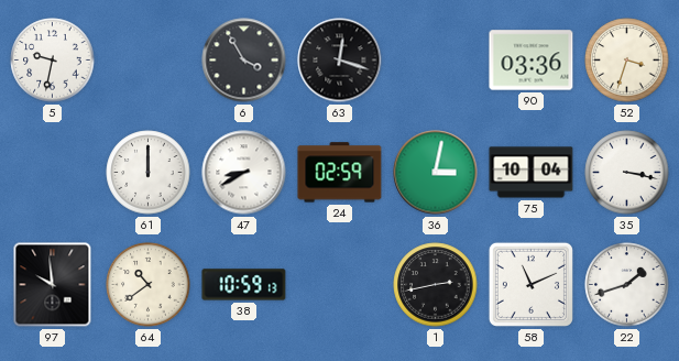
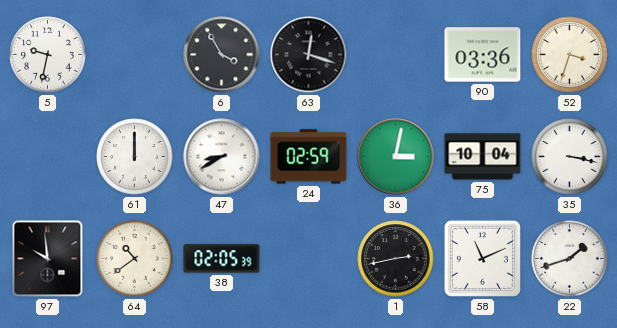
38: 10:59 -> 02:05
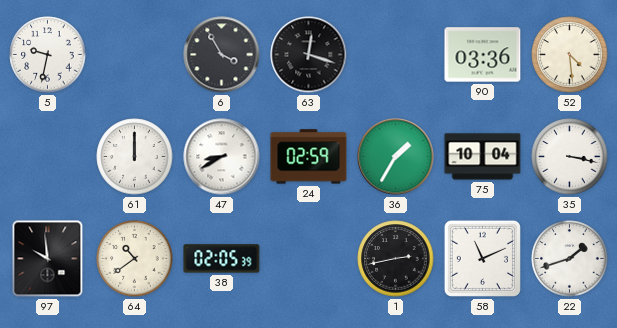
52: 3:33 -> 4:29
36: 3:02 -> 1:35
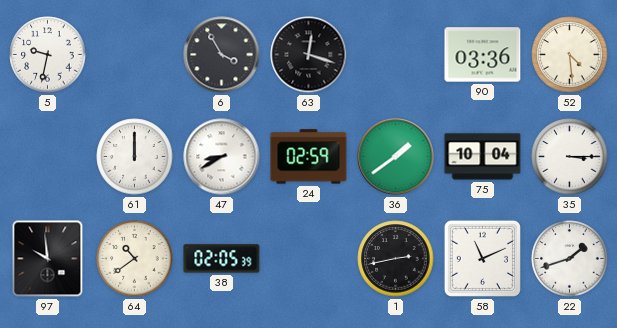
36: 1:35 -> 1:39
35: 3:17 -> 3:15
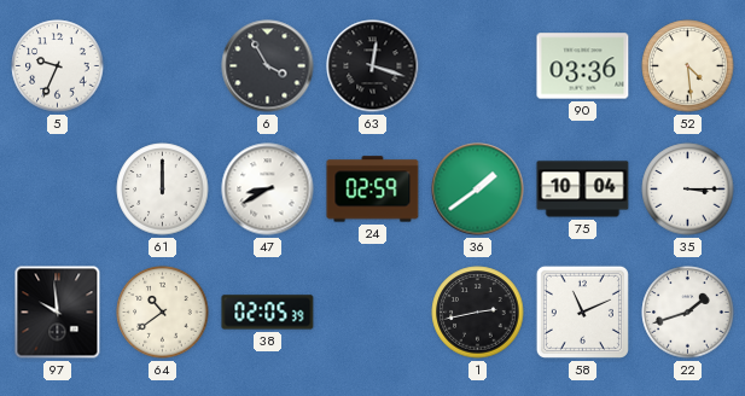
5: 9:32 -> 9:34
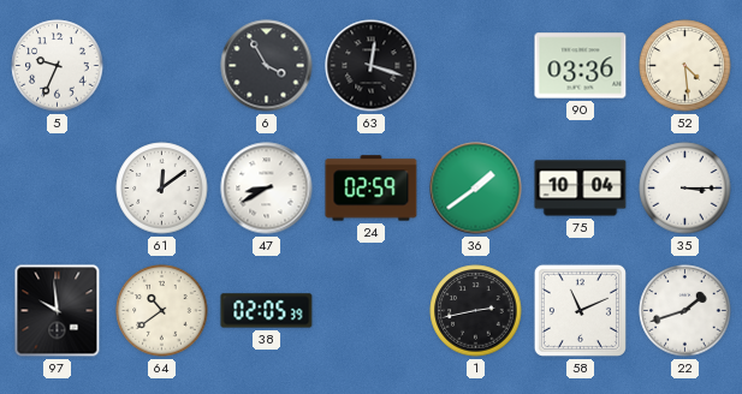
61: 12:00 -> 12:09
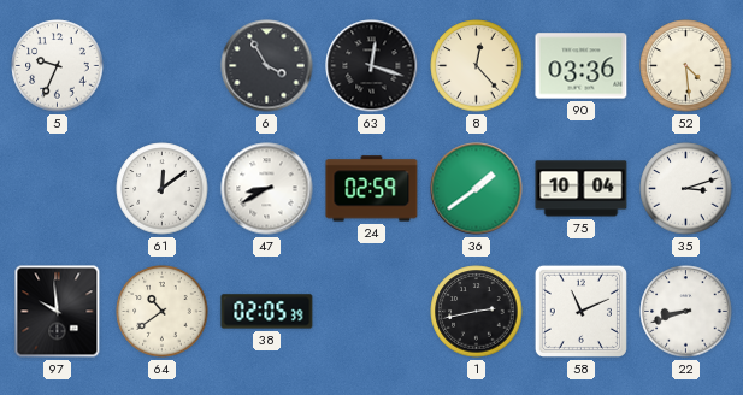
8: none -> 12:23
35: 3:15 -> 3:12
22: 1:42 -> 8:42
